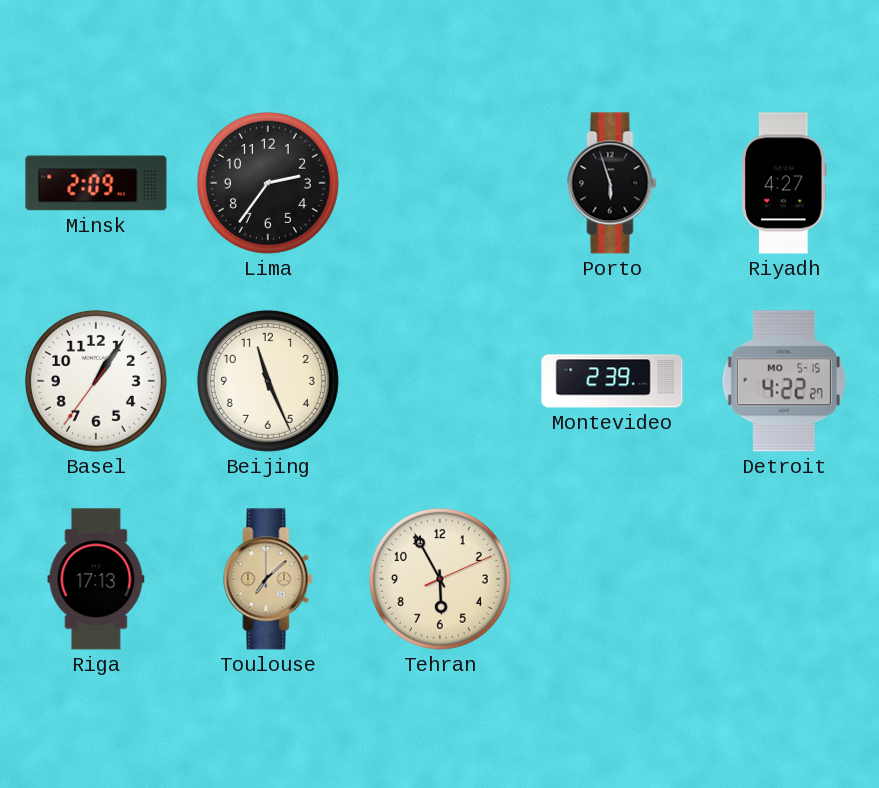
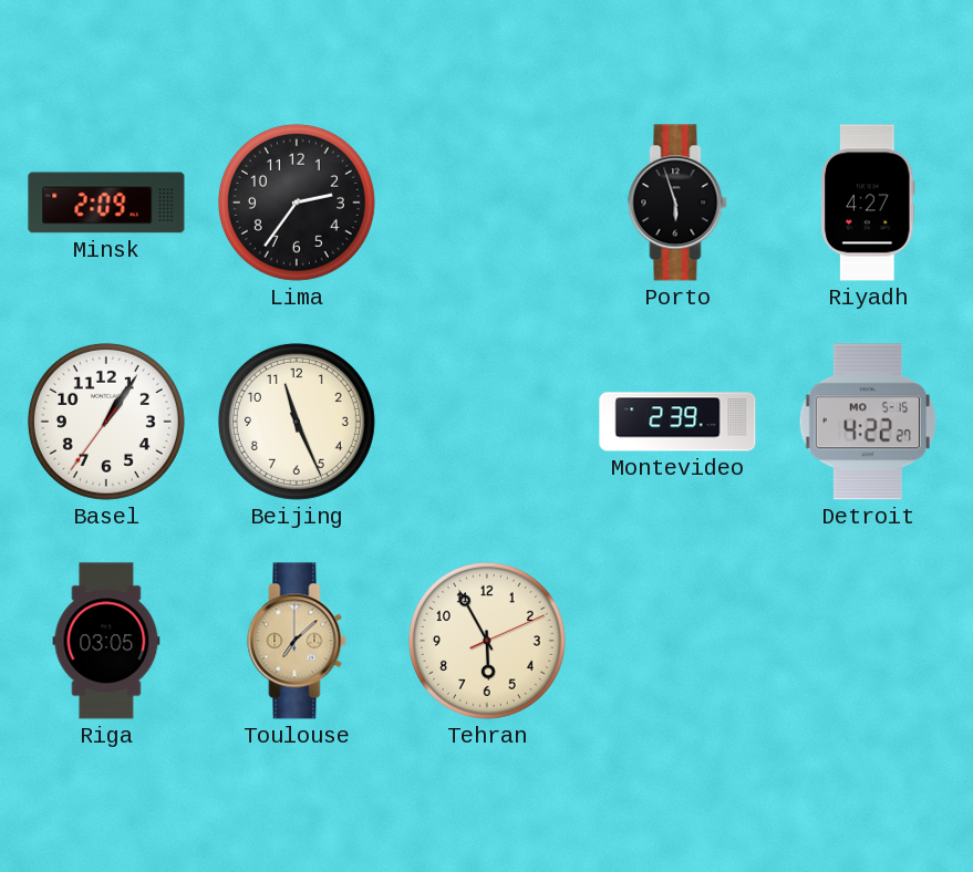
Riga: 17:13 -> 03:05
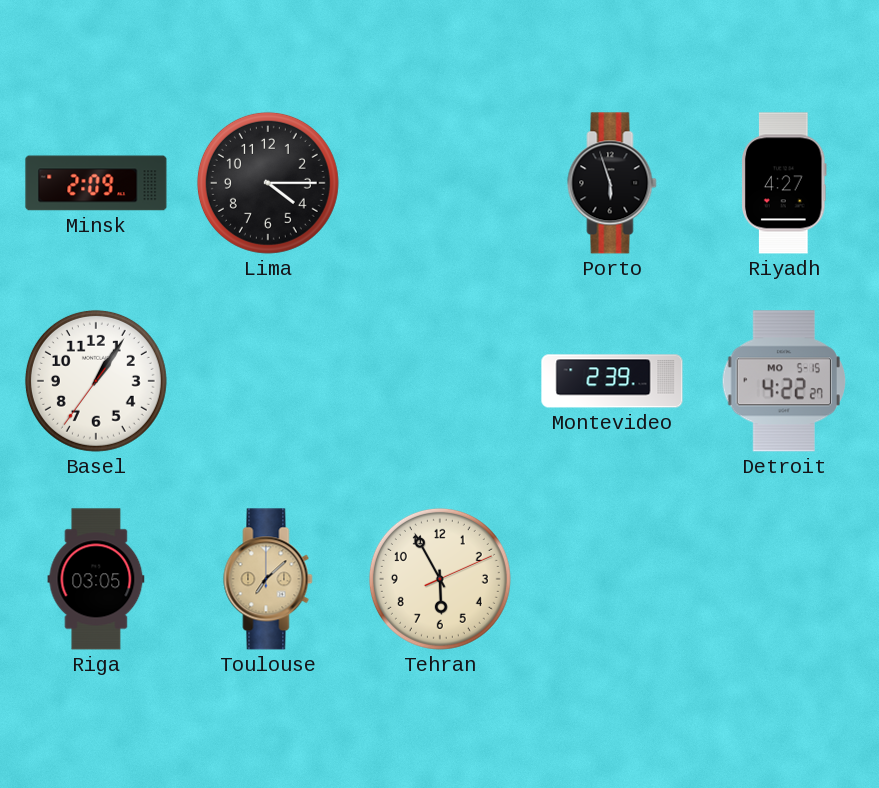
Lima: 2:36 -> 4:15
Beijing: 11:26 -> none
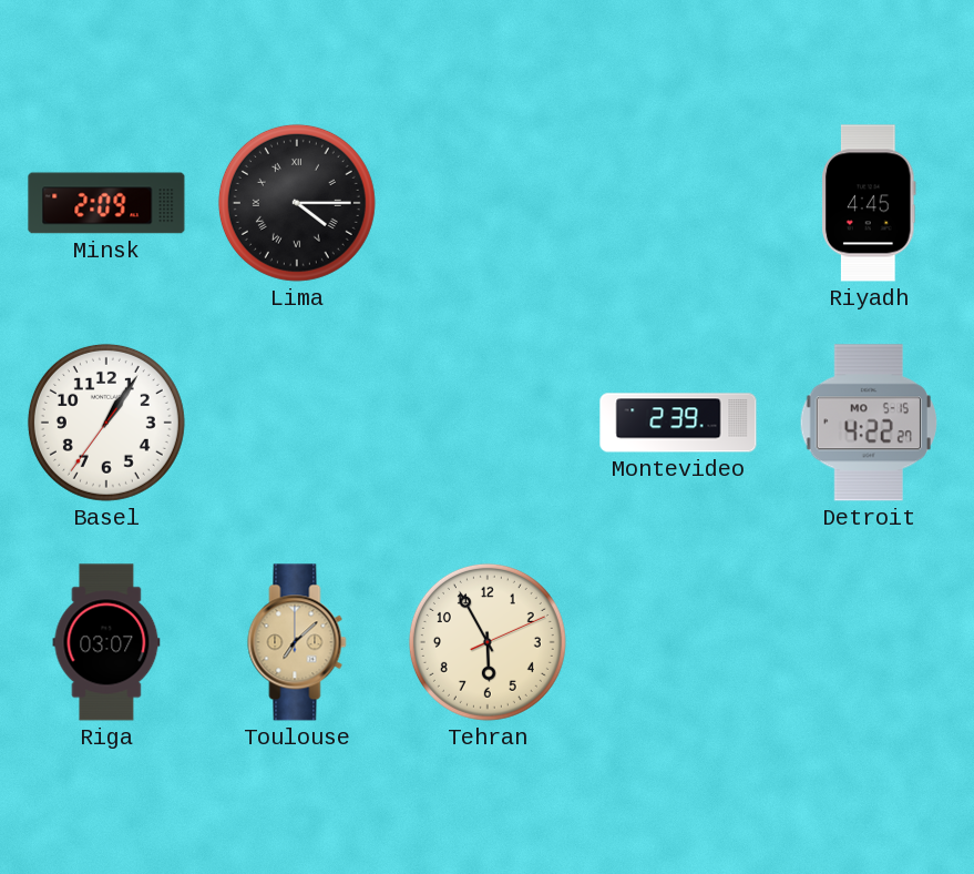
Lima numerals: Arabic -> Roman
Porto: 5:57 -> none
Riyadh: 4:27 -> 4:45
Riga: 03:05 -> 03:07
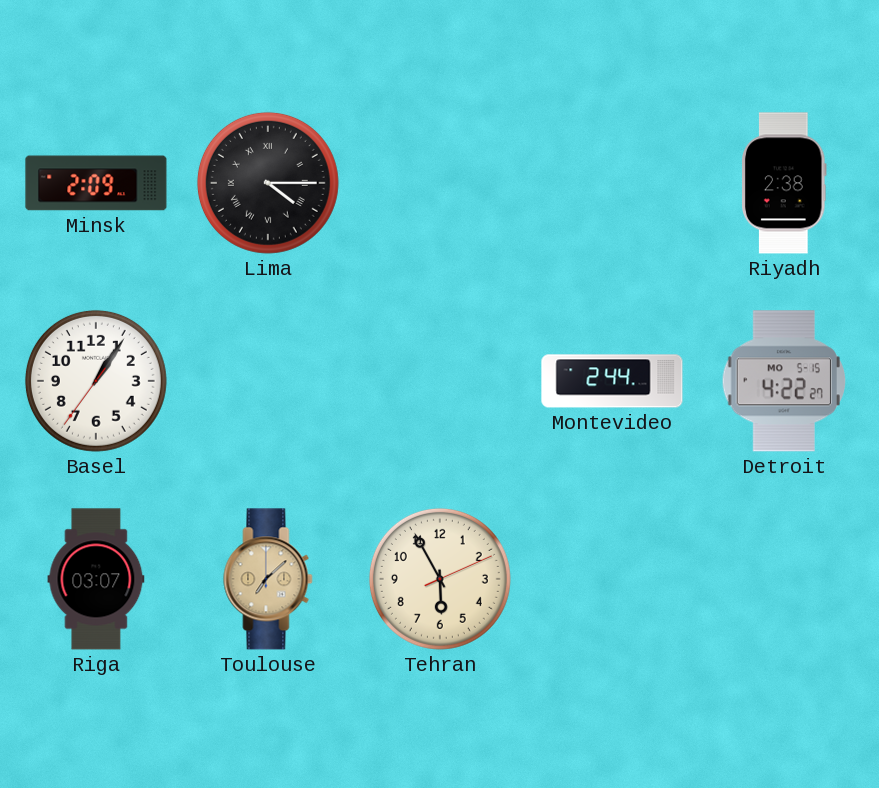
Riyadh: 4:45 -> 2:38
Montevideo: 2:39 -> 2:44
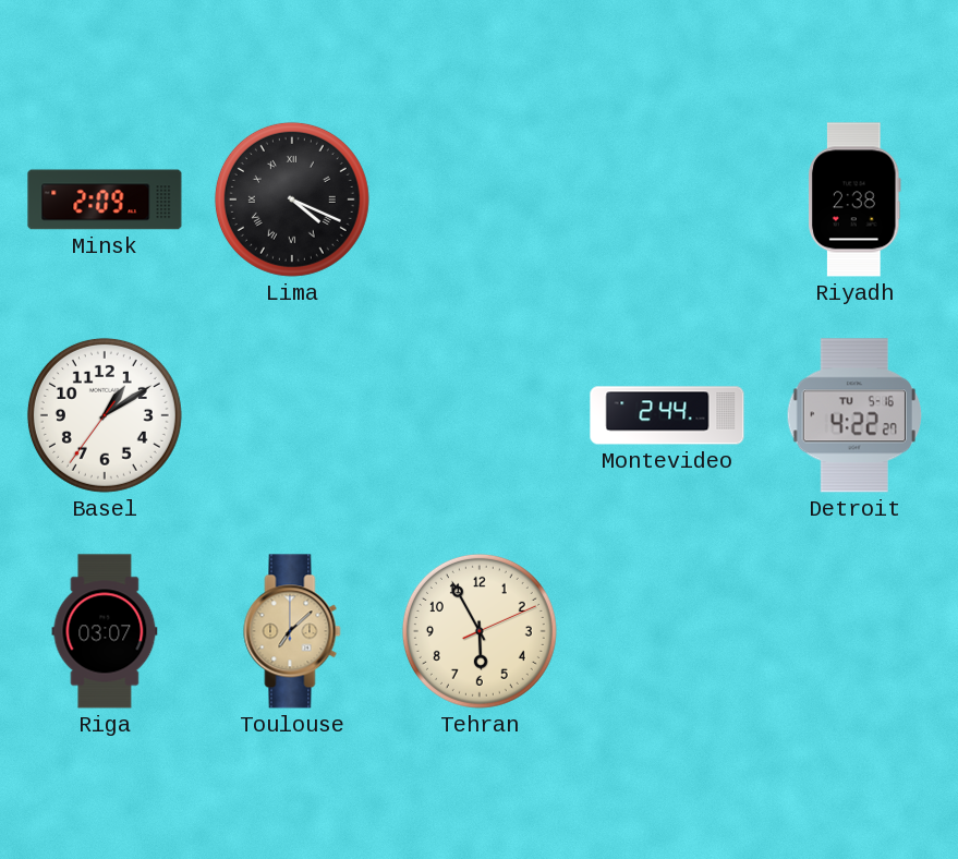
Lima: 4:15 -> 4:19
Basel: 1:05 -> 1:09
Detroit date: MO 5-15 -> TU 5-16
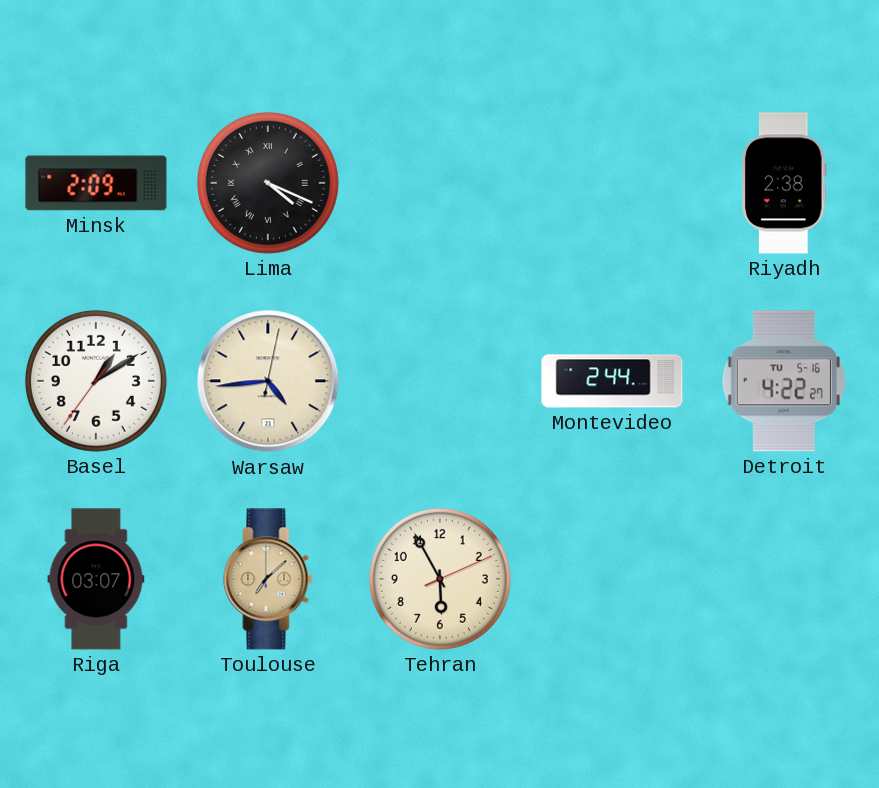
Warsaw: none -> 4:44
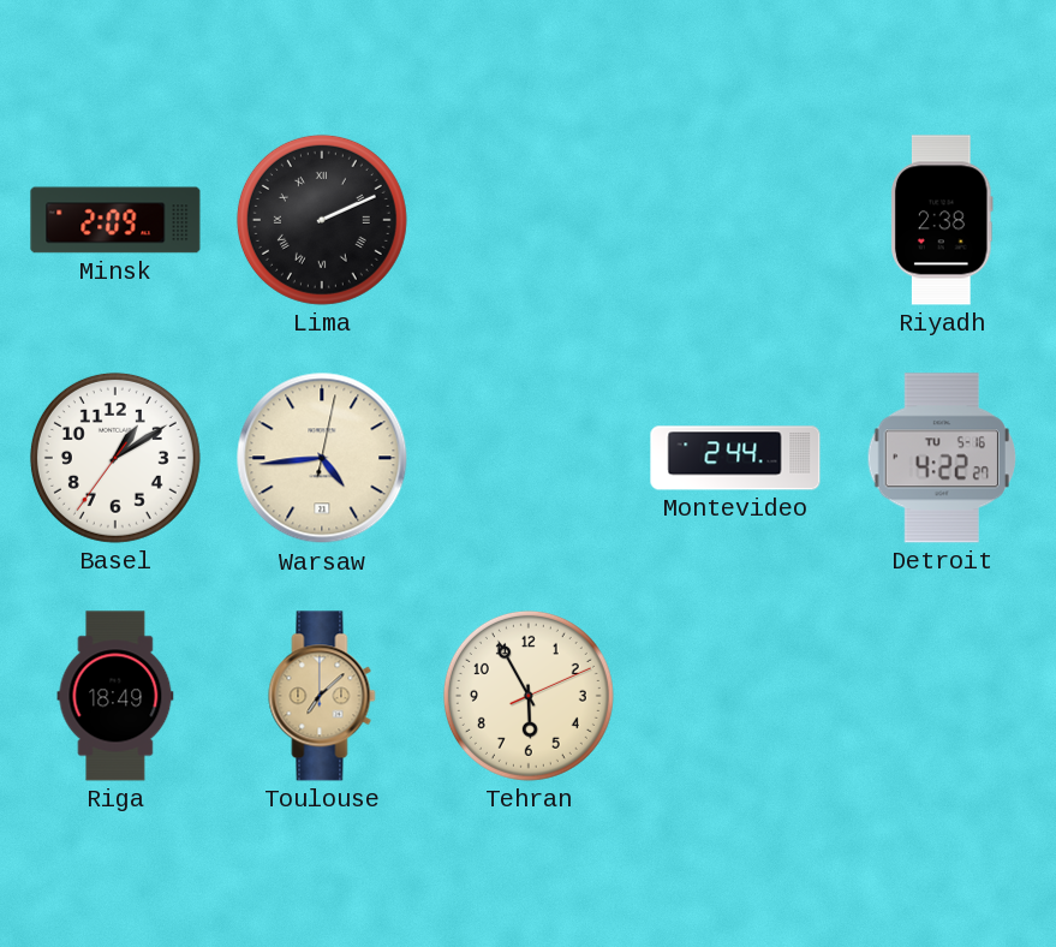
Lima: 4:19 -> 2:11
Riga: 03:07 -> 18:49
